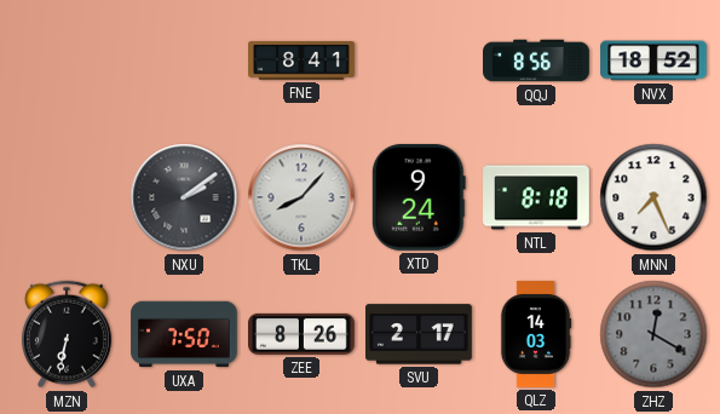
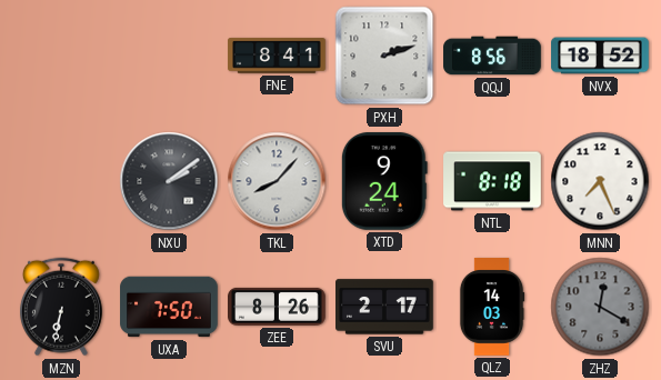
PXH: none -> 2:12
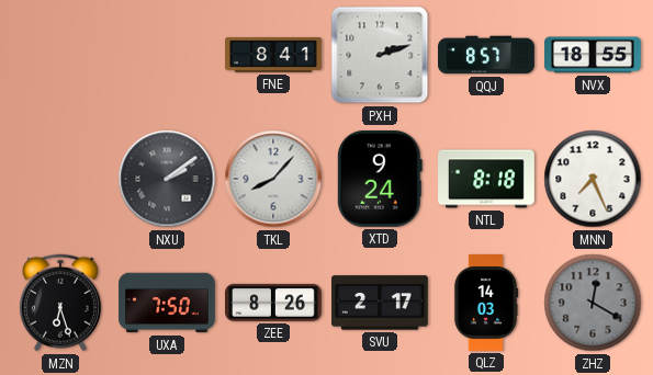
QQJ: 8:56 -> 8:57
NVX: 18:52 -> 18:55
MZN: 6:32 -> 6:27
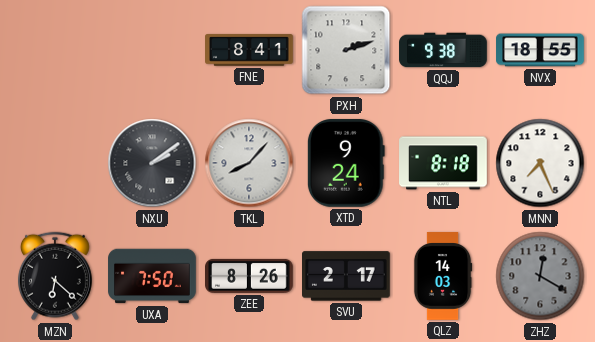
QQJ: 8:57 -> 9:38
MZN: 6:27 -> 6:22
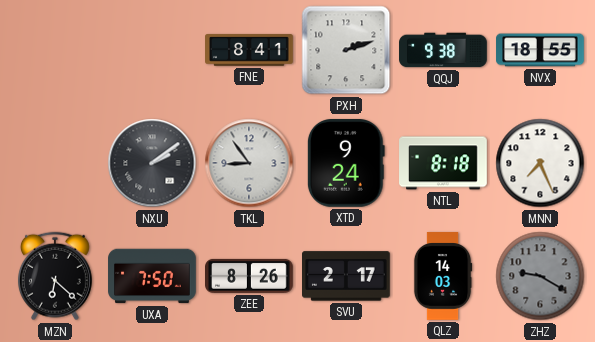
TKL: 8:07 -> 8:54
ZHZ: 12:20 -> 9:20
